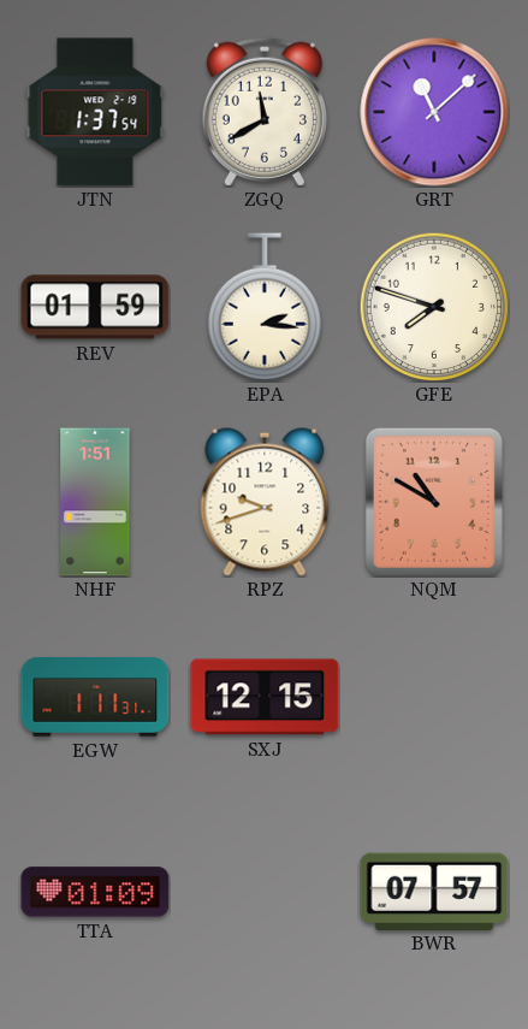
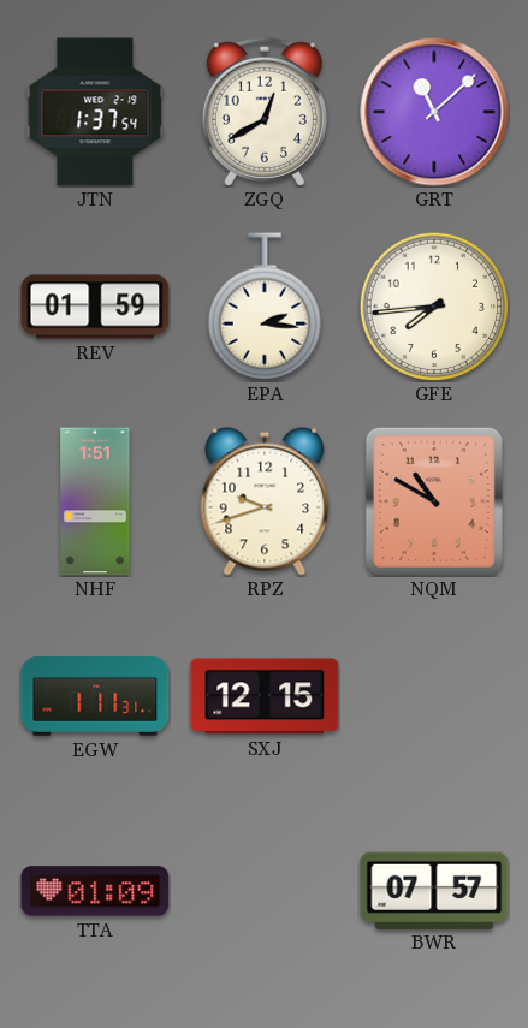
ZGQ: 11:40 -> 12:40
GFE: 7:48 -> 7:44
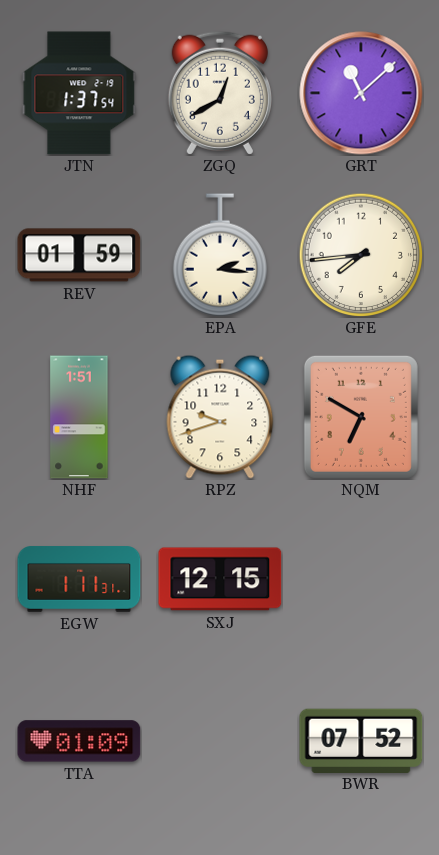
NQM: 10:50 -> 6:50
BWR: 07:57 -> 07:52
